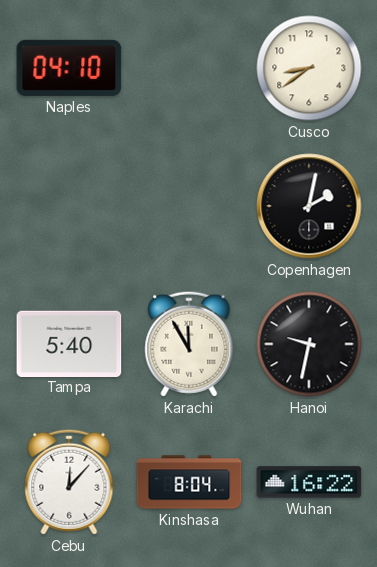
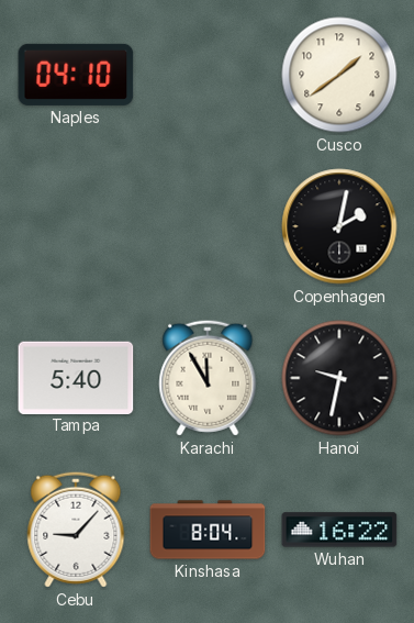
Cusco: 8:39 -> 1:39
Cebu: 12:07 -> 9:07
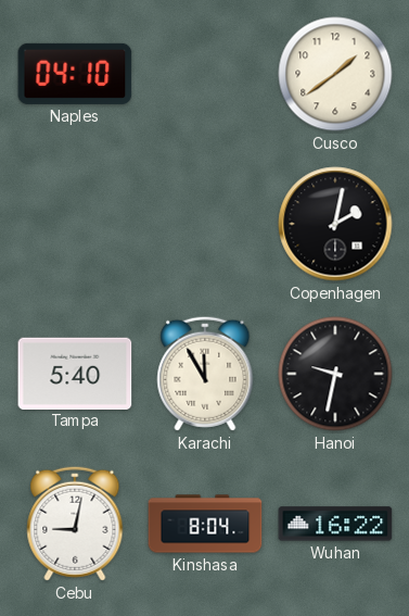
Cebu: 9:07 -> 9:02
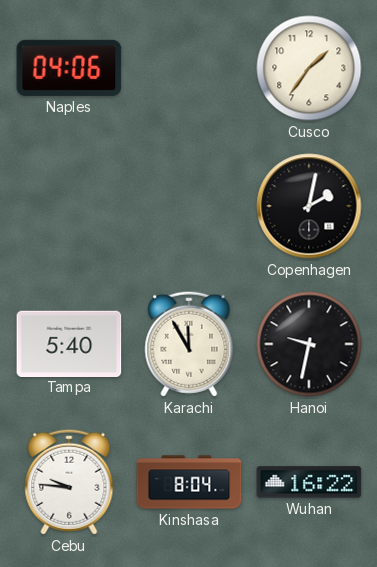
Naples: 04:10 -> 04:06
Cusco: 1:39 -> 1:36
Cebu: 9:02 -> 9:46
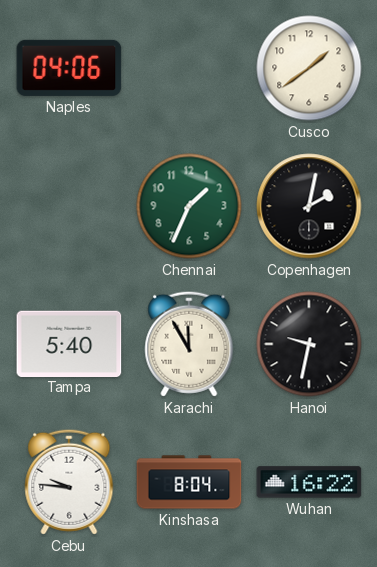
Cusco: 1:36 -> 1:39
Chennai: none -> 1:34
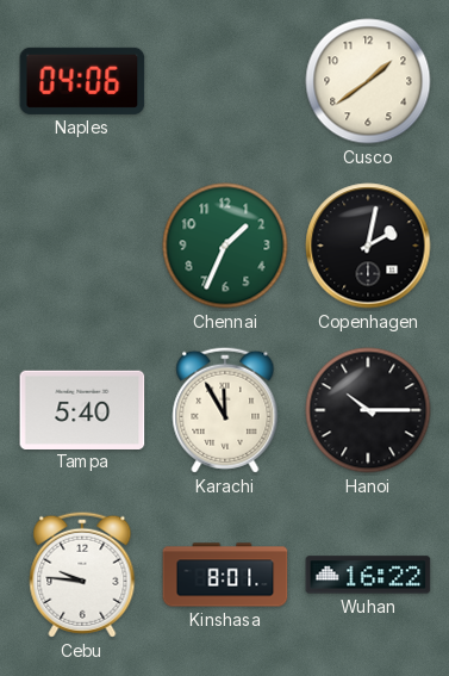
Hanoi: 9:32 -> 10:15
Kinshasa: 8:04 -> 8:01
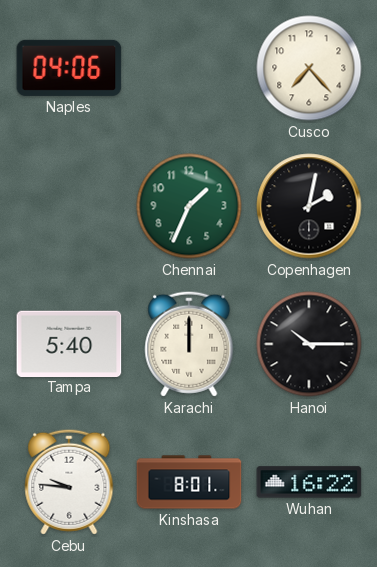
Cusco: 1:39 -> 7:23
Karachi: 11:55 -> 12:00
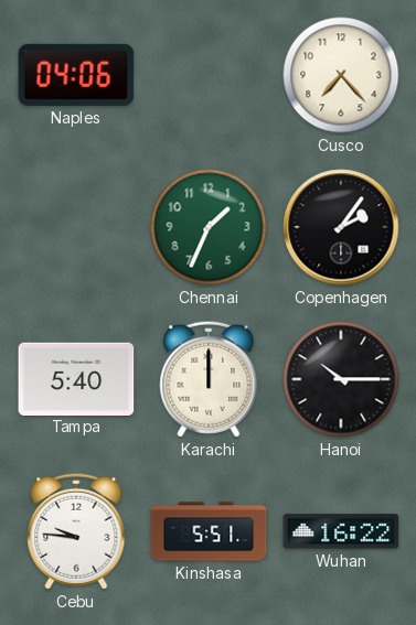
Copenhagen: 2:02 -> 2:06
Kinshasa: 8:01 -> 5:51
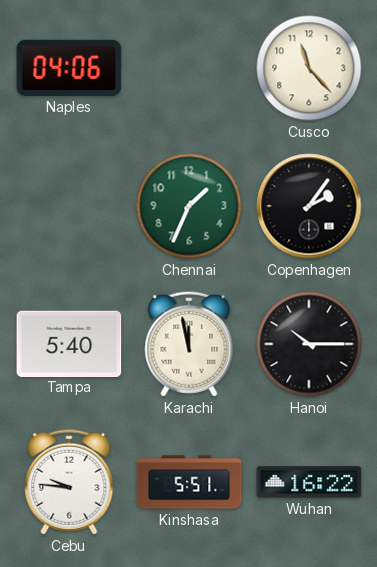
Cusco: 7:23 -> 11:23
Karachi: 12:00 -> 11:58
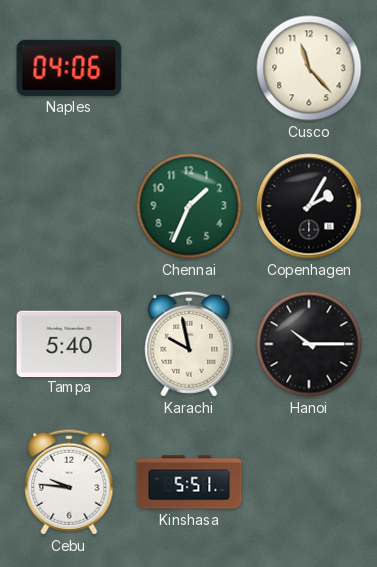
Copenhagen: 2:06 -> 2:05
Karachi: 11:58 -> 9:58
Wuhan: 16:22 -> none
